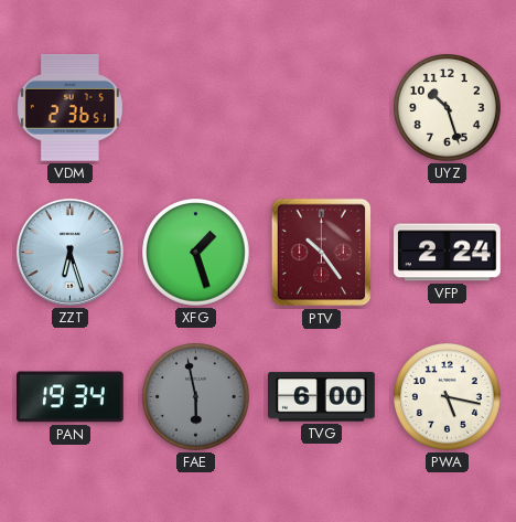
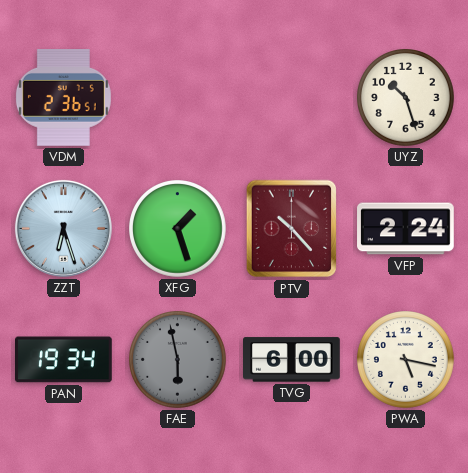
PTV: 10:24 -> 10:23
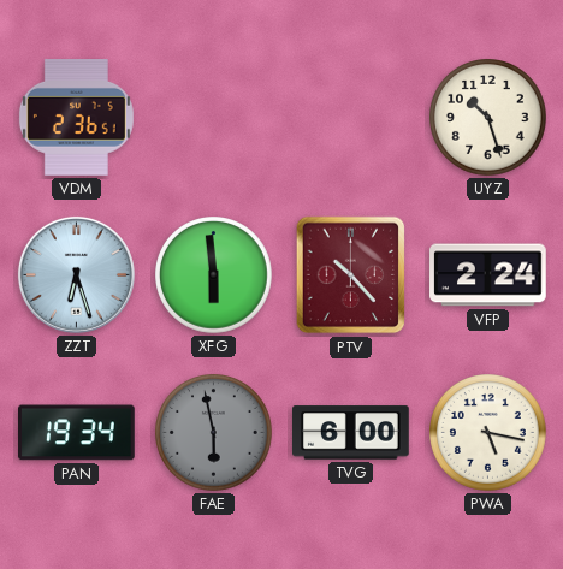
XFG: 1:27 -> 5:59
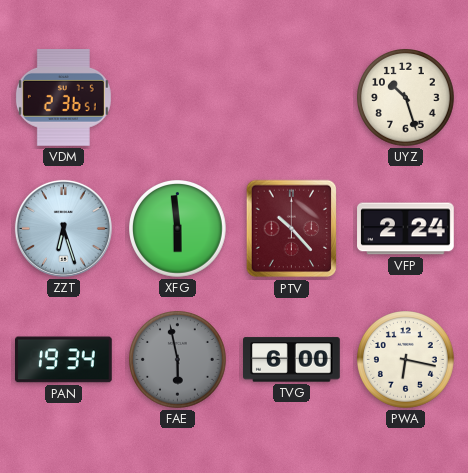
PWA: 5:17 -> 6:17
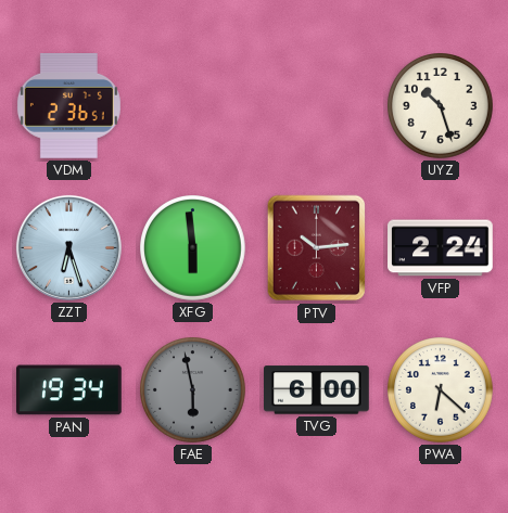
PTV: 10:23 -> 10:14
PWA: 6:17 -> 6:22
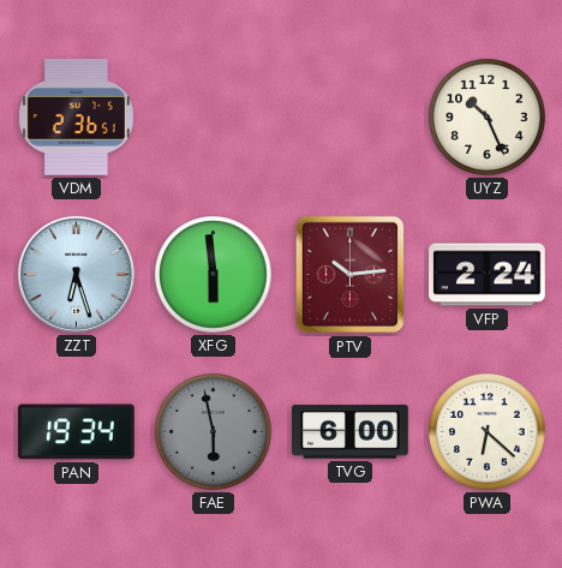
UYZ: 10:27 -> 10:26
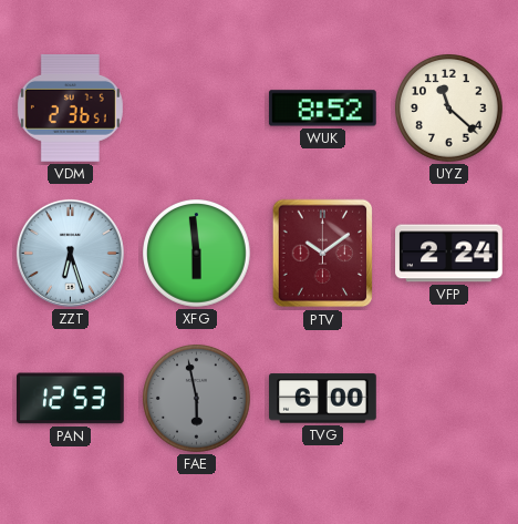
WUK: none -> 8:52
UYZ: 10:26 -> 11:22
PTV: 10:14 -> 10:09
PAN: 19:34 -> 12:53
PWA: 6:22 -> none
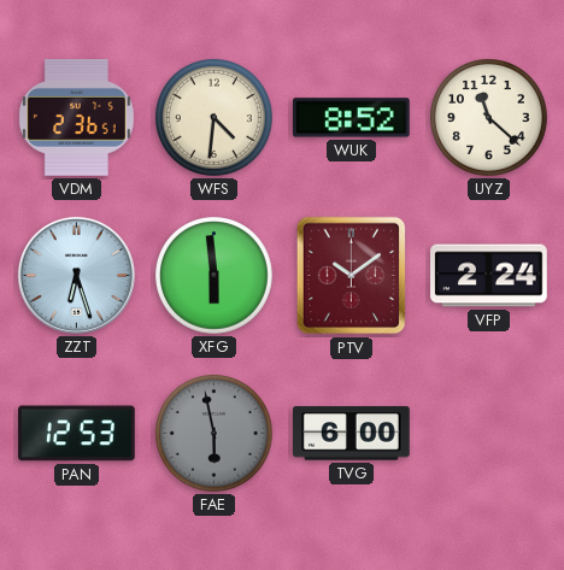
WFS: none -> 4:31
